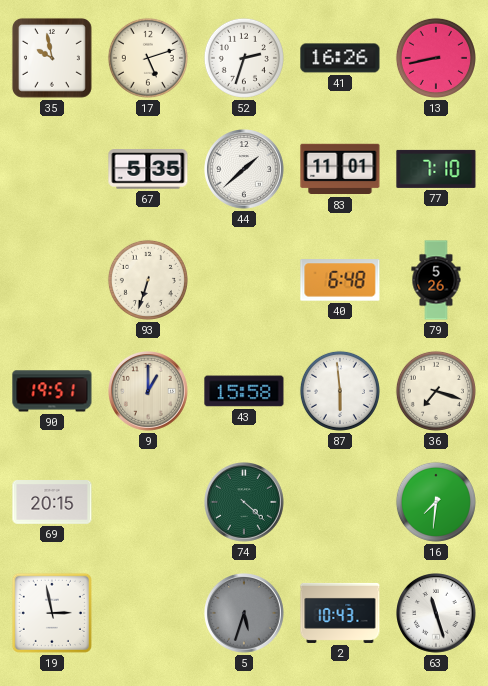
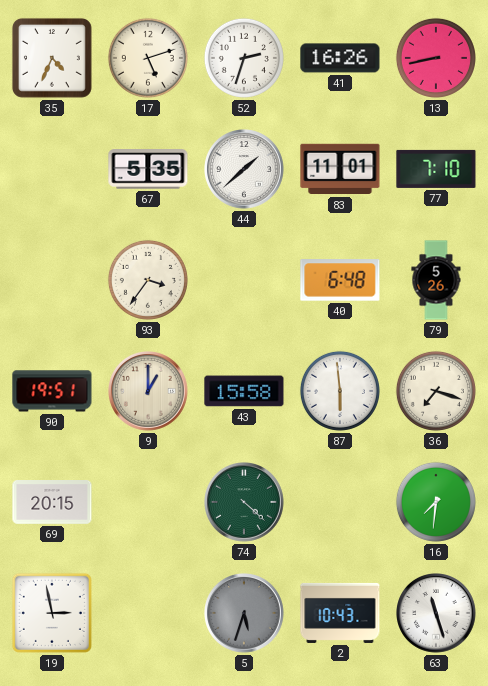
35: 9:58 -> 4:34
93: 6:33 -> 3:36
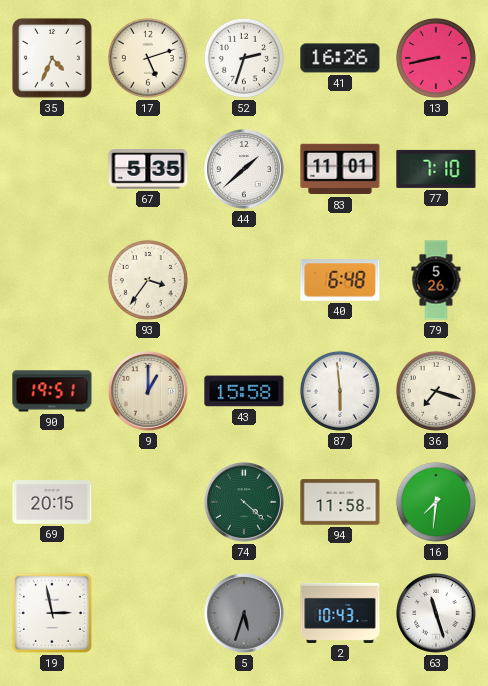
94: none -> 11:58
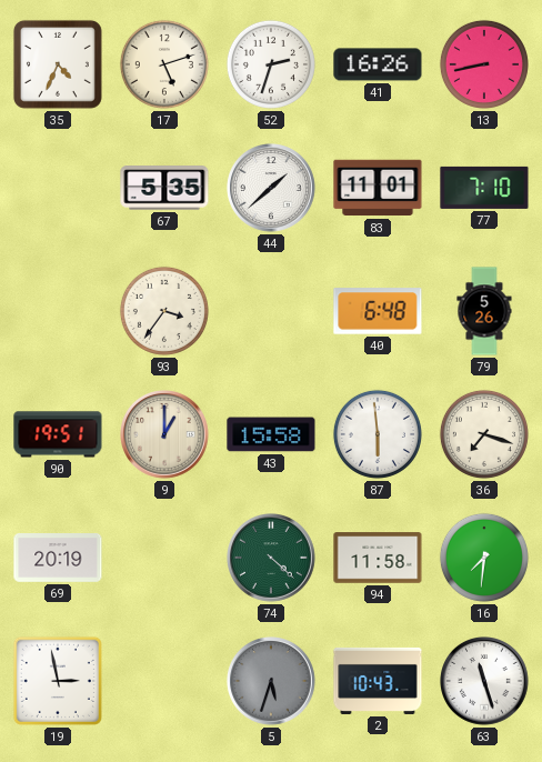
69: 20:15 -> 20:19
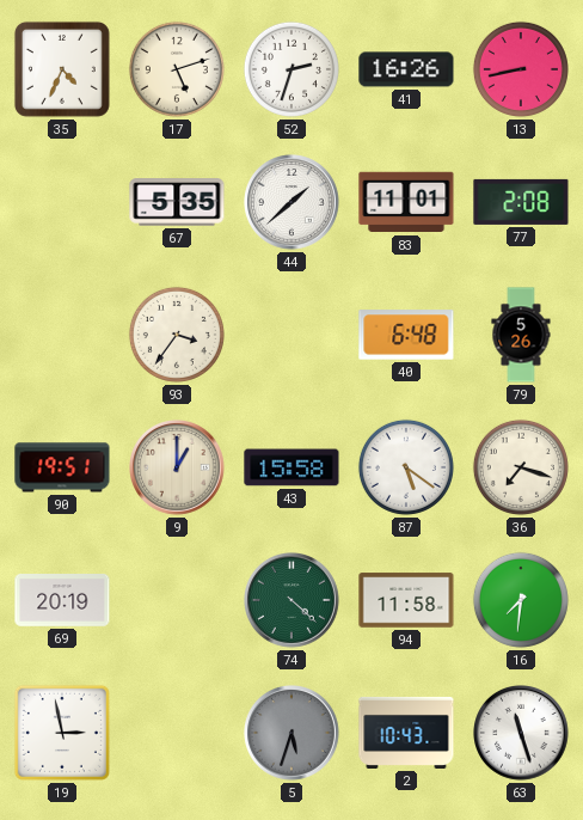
77: 7:10 -> 2:08
87: 5:59 -> 5:21
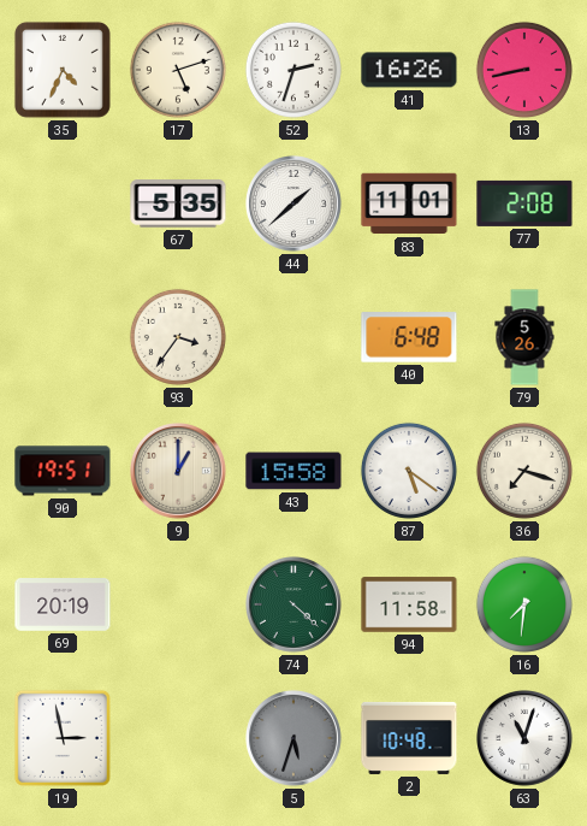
2: 10:43 -> 10:48
63: 11:27 -> 11:03
